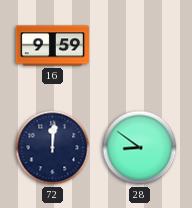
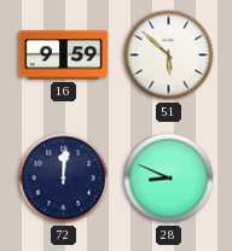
51: none -> 5:52
28: 8:51 -> 8:49
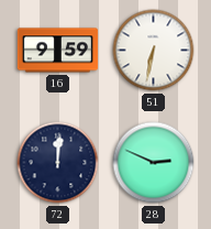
51: 5:52 -> 6:32
28: 8:49 -> 2:49
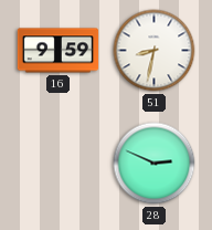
51: 6:32 -> 8:32
72: 12:01 -> none
